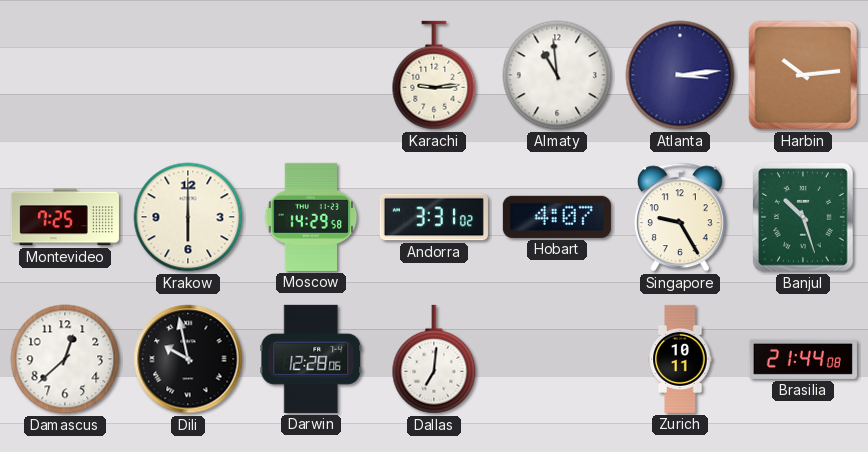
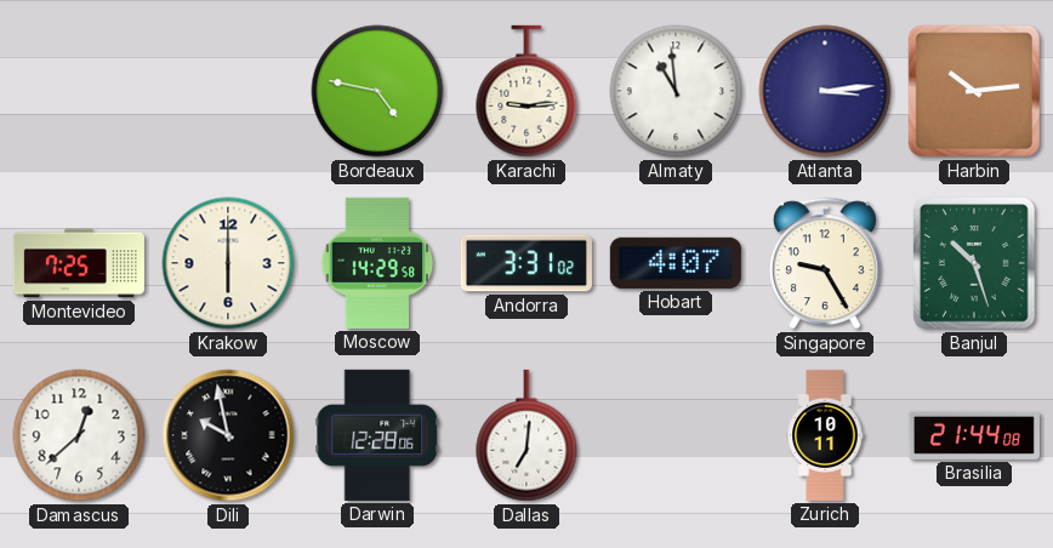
Bordeaux: none -> 4:47
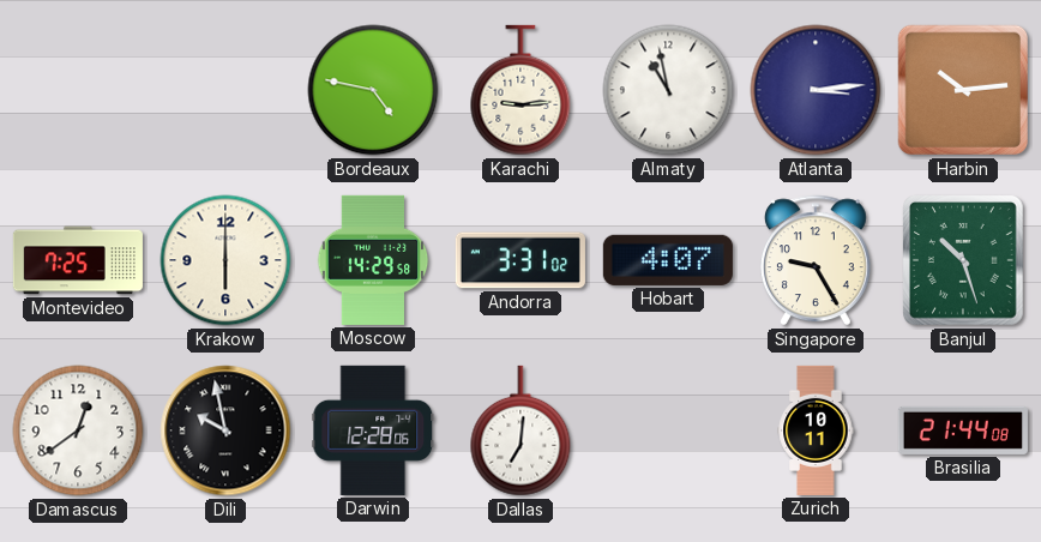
Almaty: 10:59 -> 10:58
Damascus: 12:38 -> 12:39
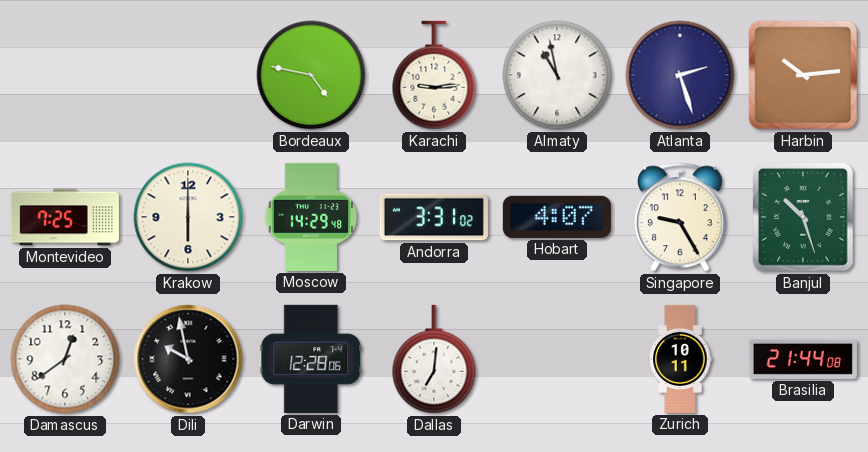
Atlanta: 3:14 -> 2:27
Moscow: 14:29:58 -> 14:29:48
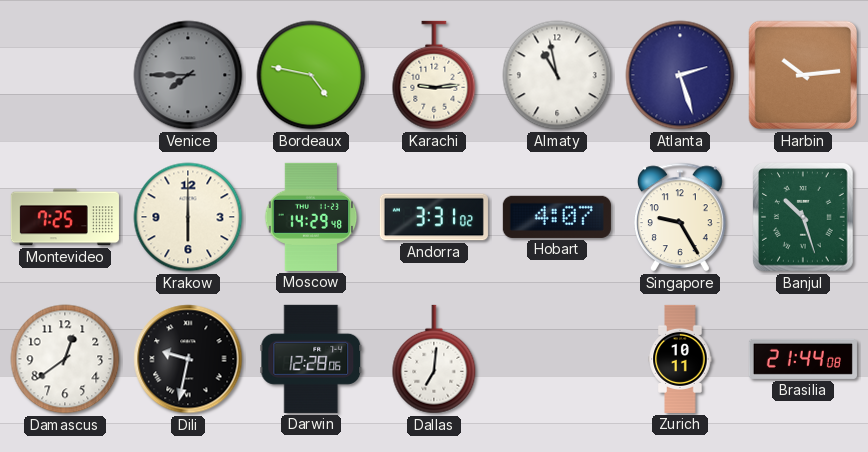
Venice: none -> 7:45
Dili: 9:58 -> 9:32
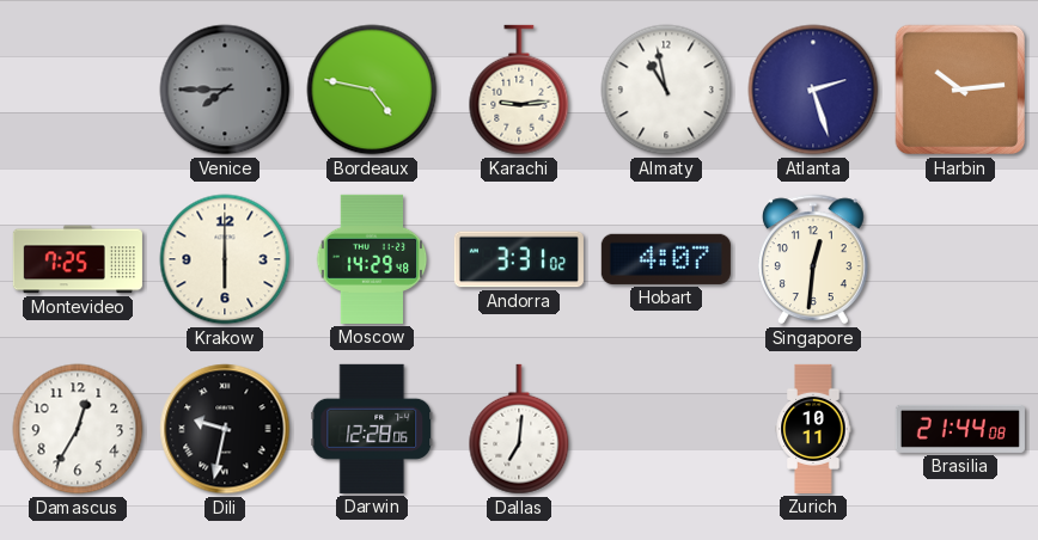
Singapore: 9:25 -> 12:31
Banjul: 10:27 -> none
Damascus: 12:39 -> 12:35
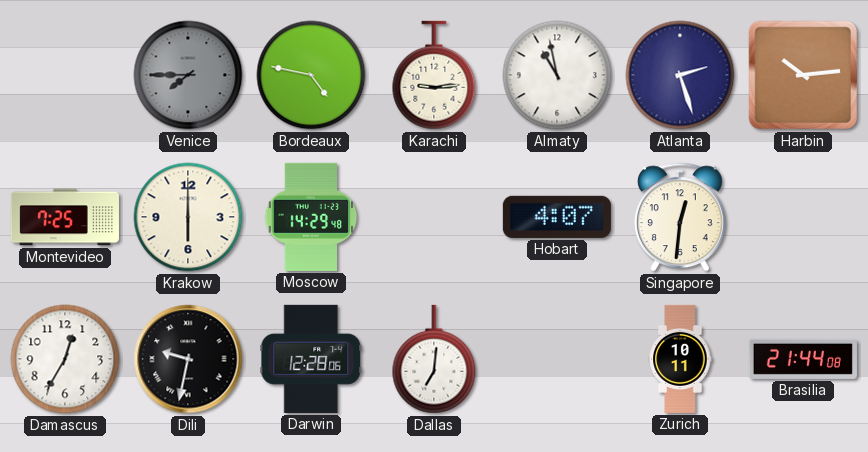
Andorra: 3:31 -> none
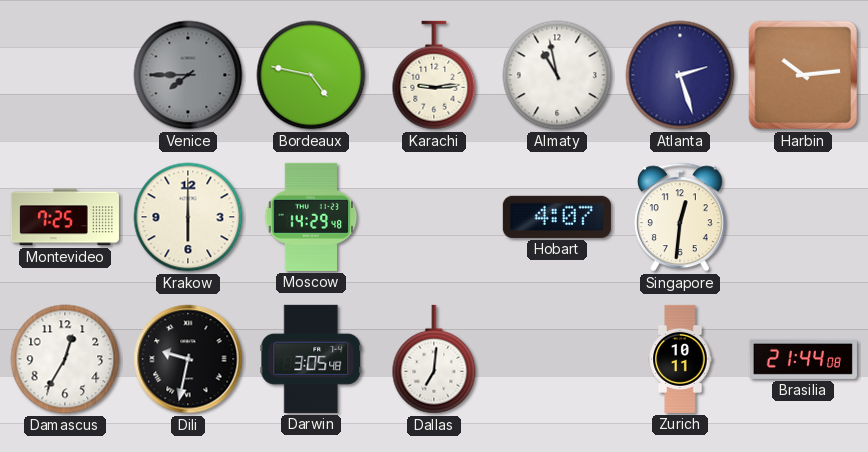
Darwin: 12:28 -> 3:05
